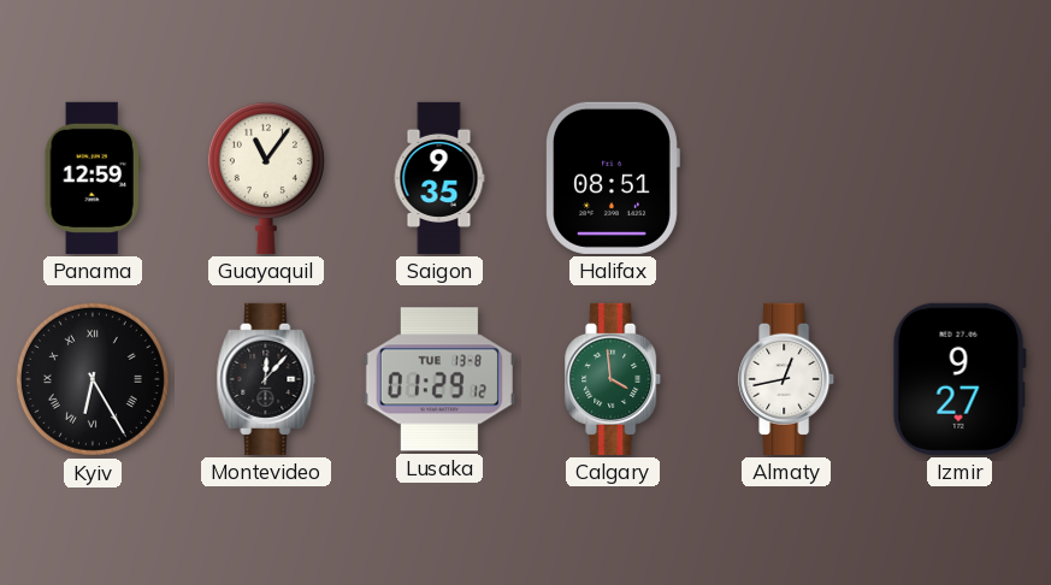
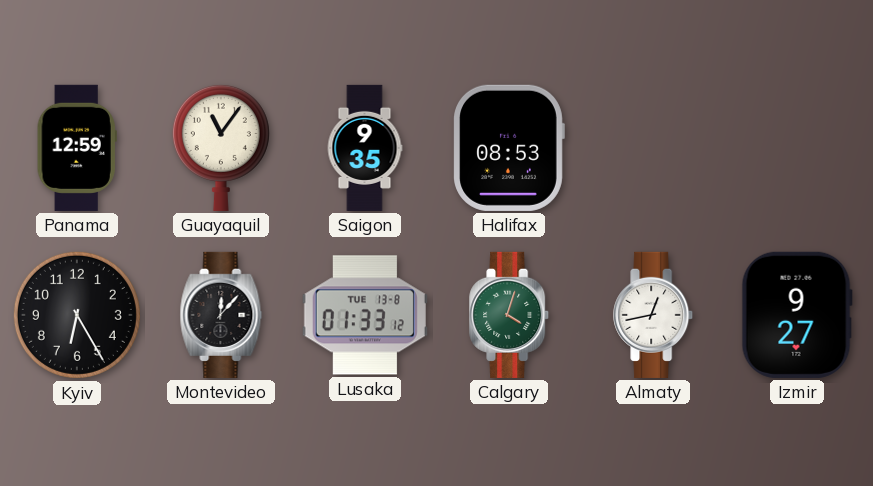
Halifax: 08:51 -> 08:53
Kyiv numerals: Roman -> Arabic
Lusaka: 01:29 -> 01:33
Calgary: 3:59 -> 4:03
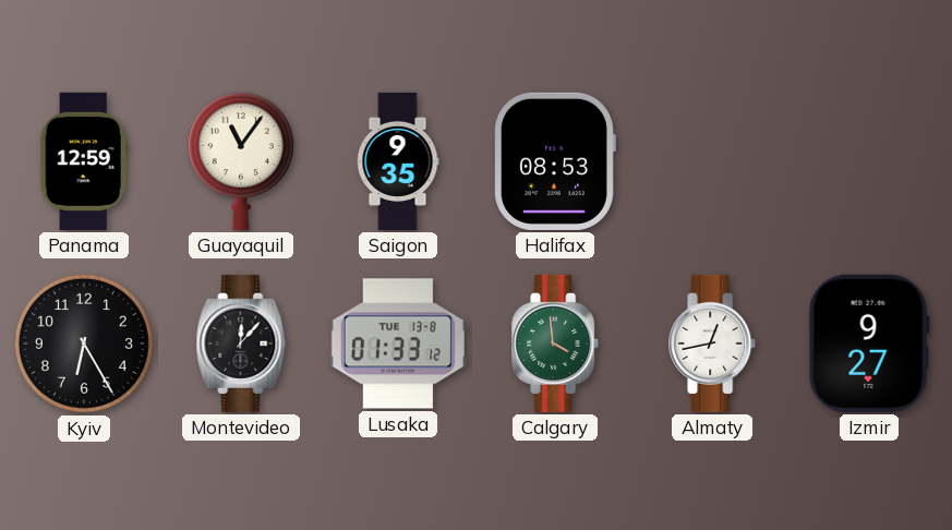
Calgary: 4:03 -> 3:59
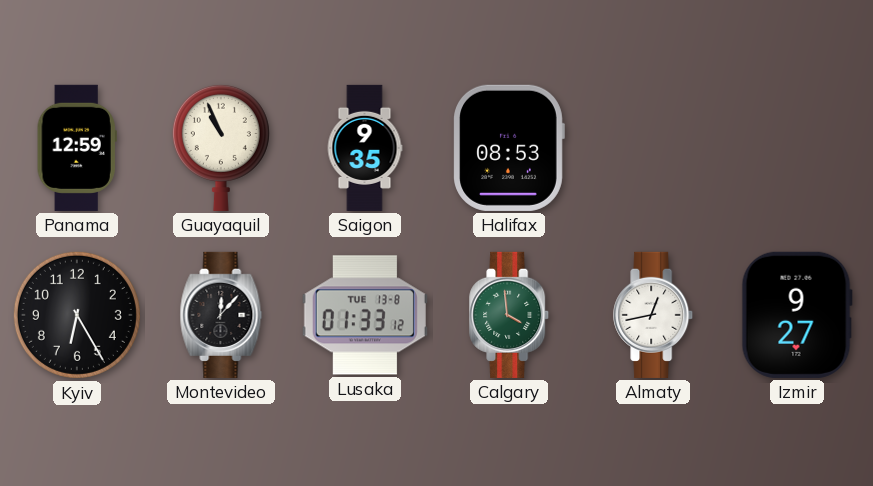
Guayaquil: 11:06 -> 10:56
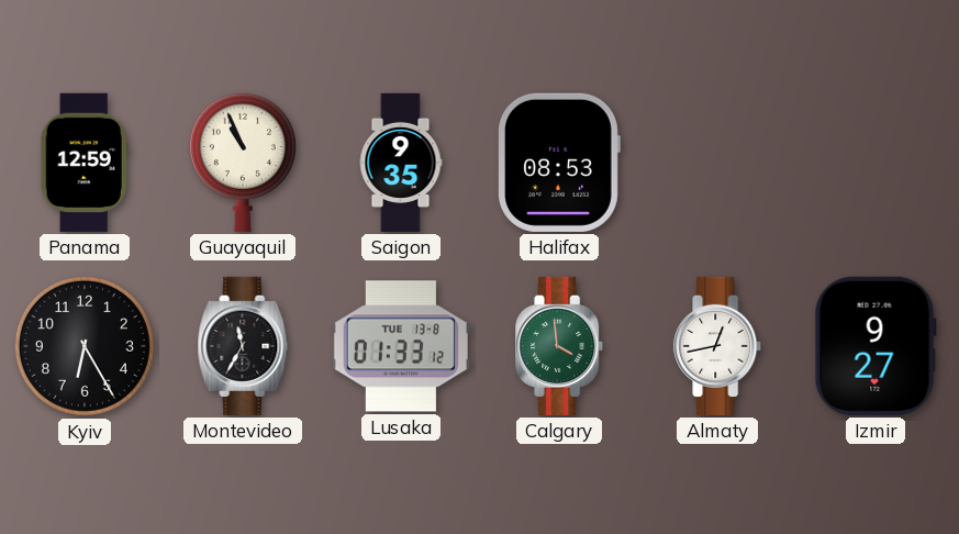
Montevideo: 12:07 -> 11:35
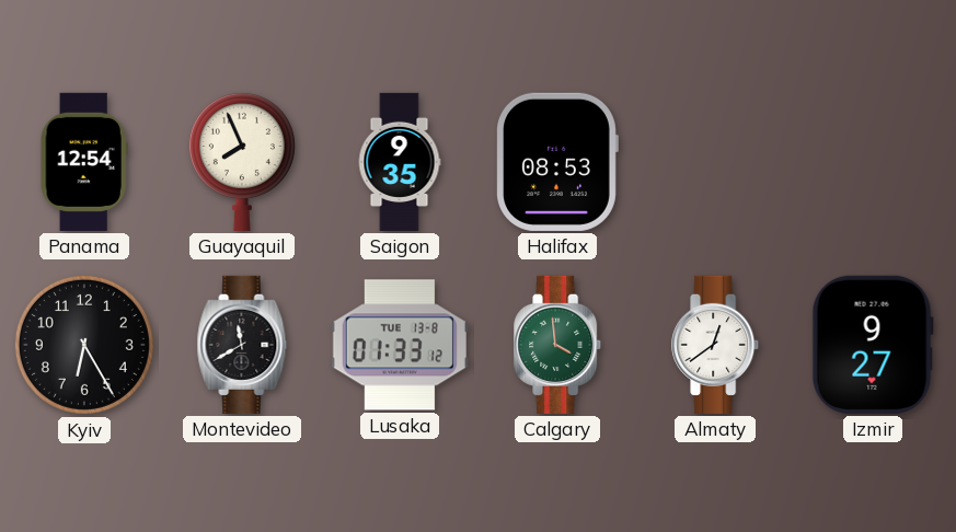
Panama: 12:59 -> 12:54
Guayaquil: 10:56 -> 7:56
Montevideo: 11:35 -> 11:40
Almaty: 12:43 -> 12:39
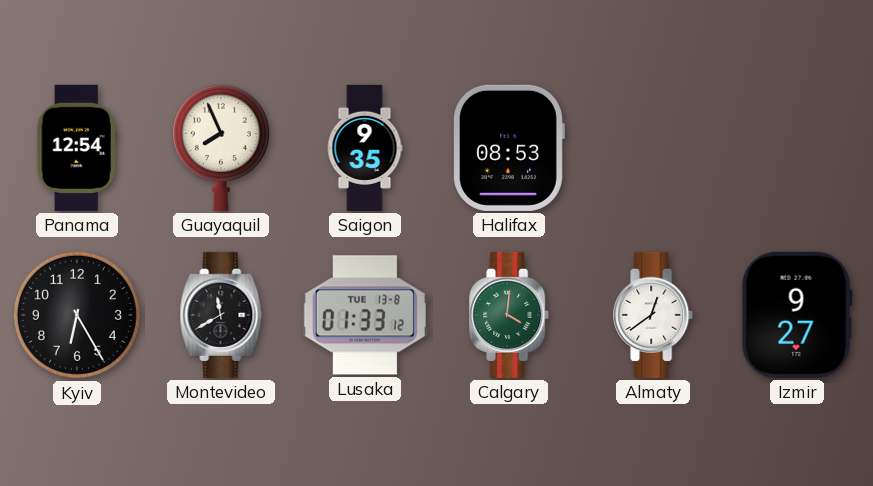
Calgary: 3:59 -> 4:01
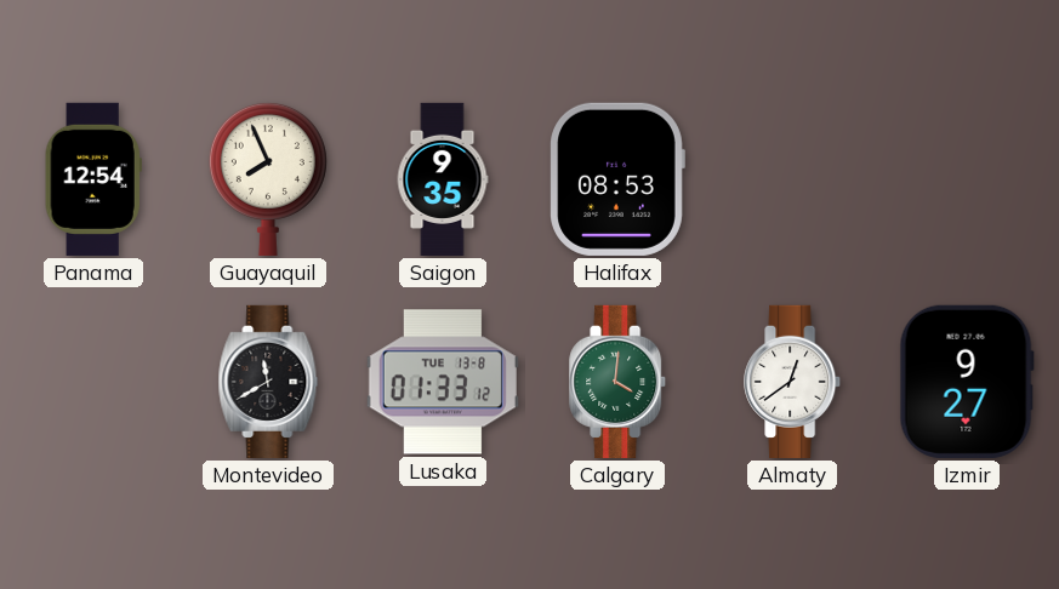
Kyiv: 6:25 -> none
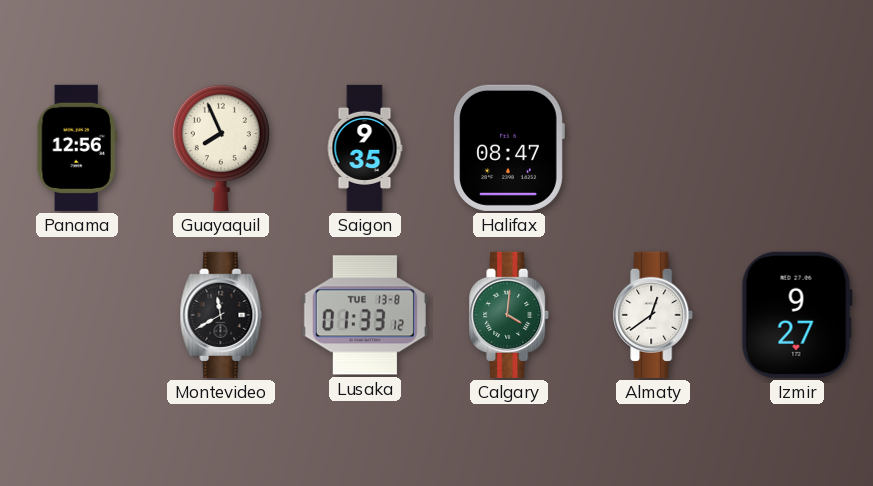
Panama: 12:54 -> 12:56
Halifax: 08:53 -> 08:47
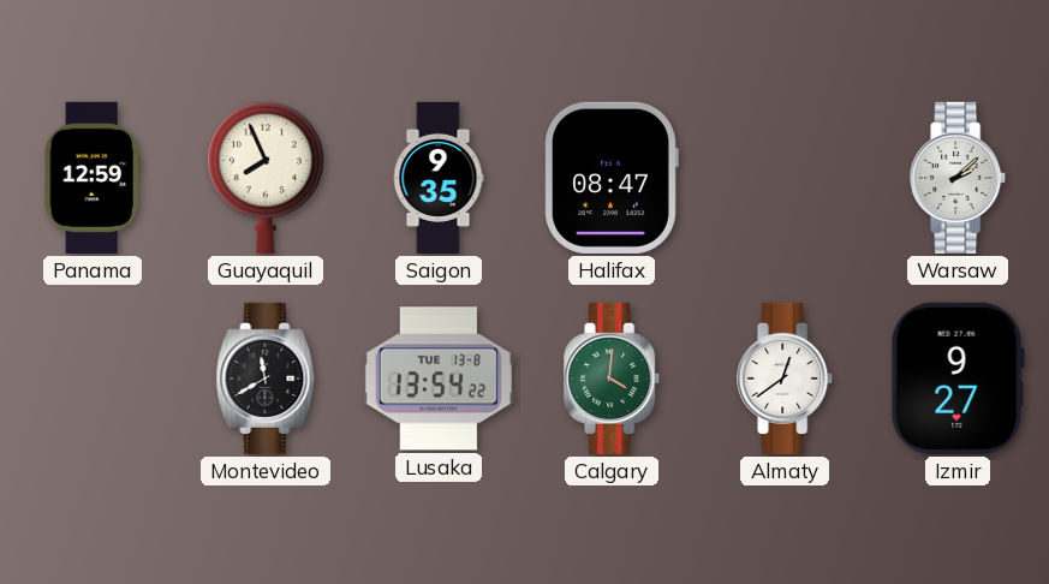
Panama: 12:56 -> 12:59
Warsaw: none -> 2:08
Lusaka: 01:33 -> 13:54
